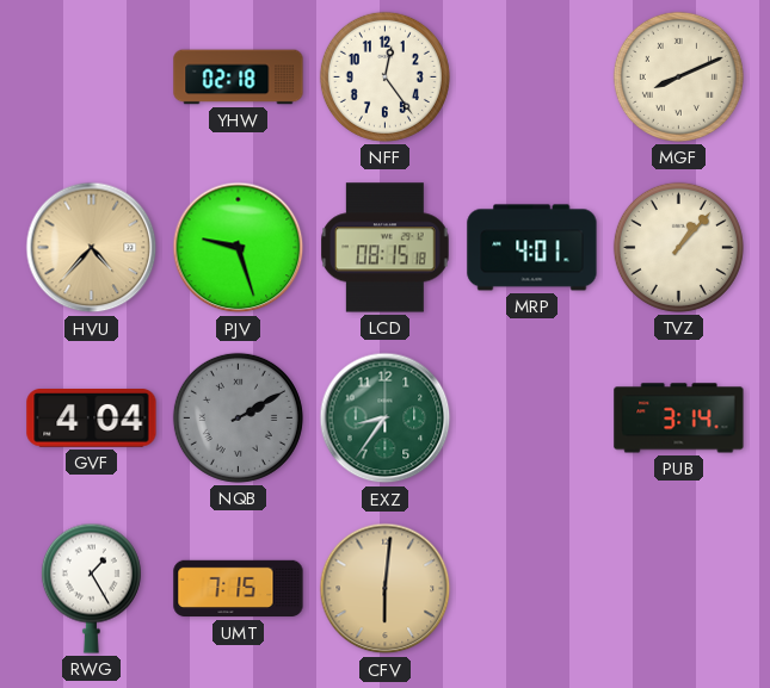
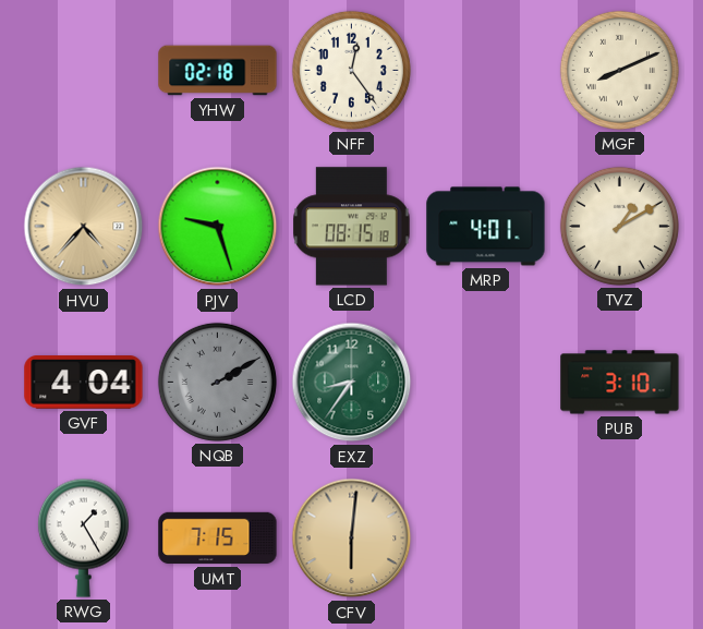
TVZ: 1:07 -> 1:10
PUB: 3:14 -> 3:10
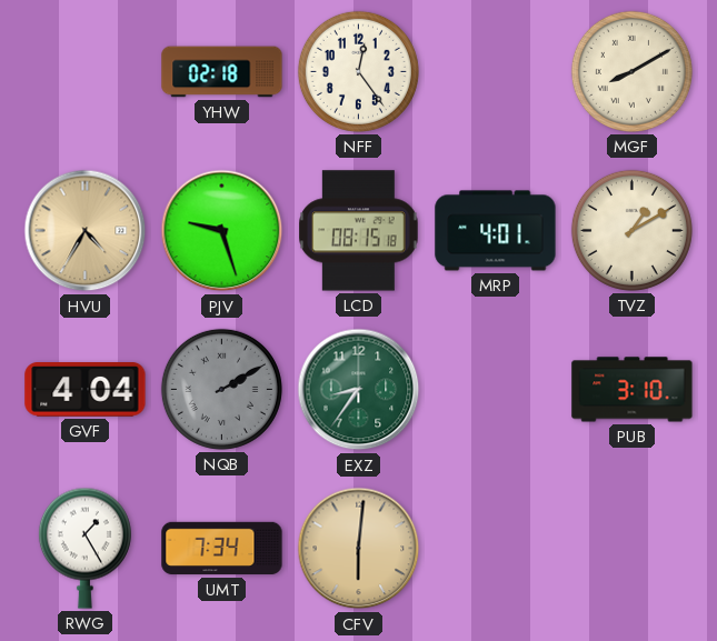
MGF: 8:11 -> 8:10
HVU: 4:37 -> 4:35
UMT: 7:15 -> 7:34
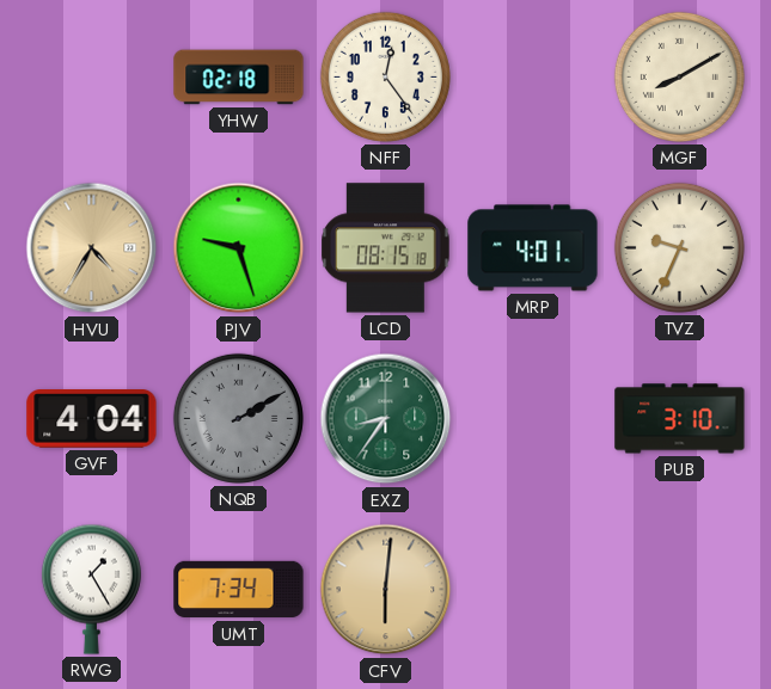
TVZ: 1:10 -> 9:34
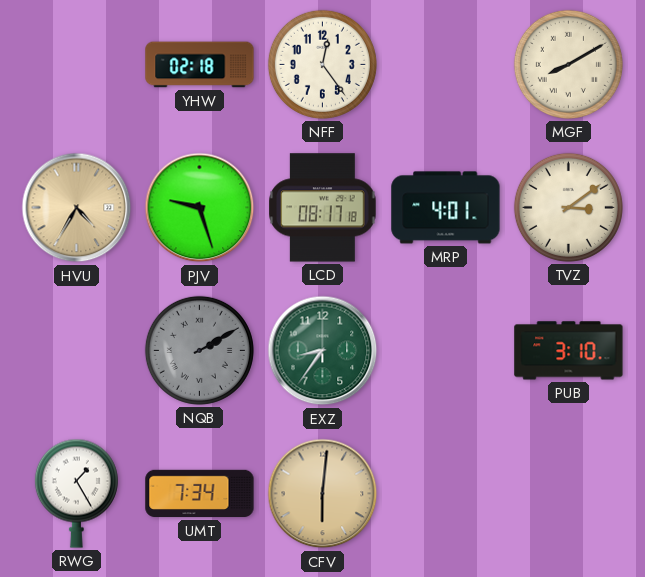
LCD: 08:15 -> 08:17
TVZ: 9:34 -> 3:09
GVF: 4:04 -> none
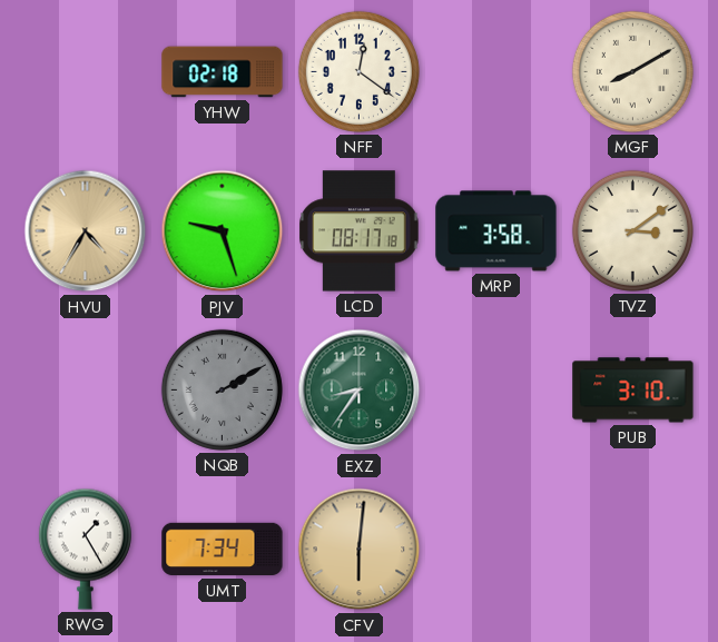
NFF: 12:24 -> 12:21
MRP: 4:01 -> 3:58
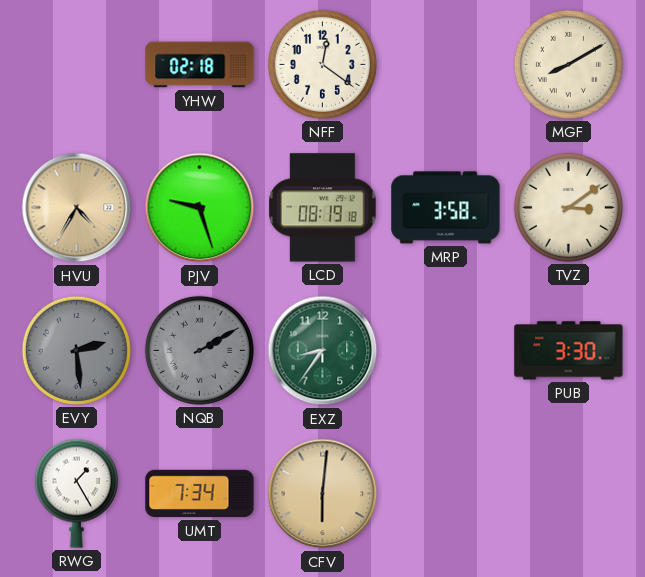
LCD: 08:17 -> 08:19
EVY: none -> 2:29
PUB: 3:10 -> 3:30
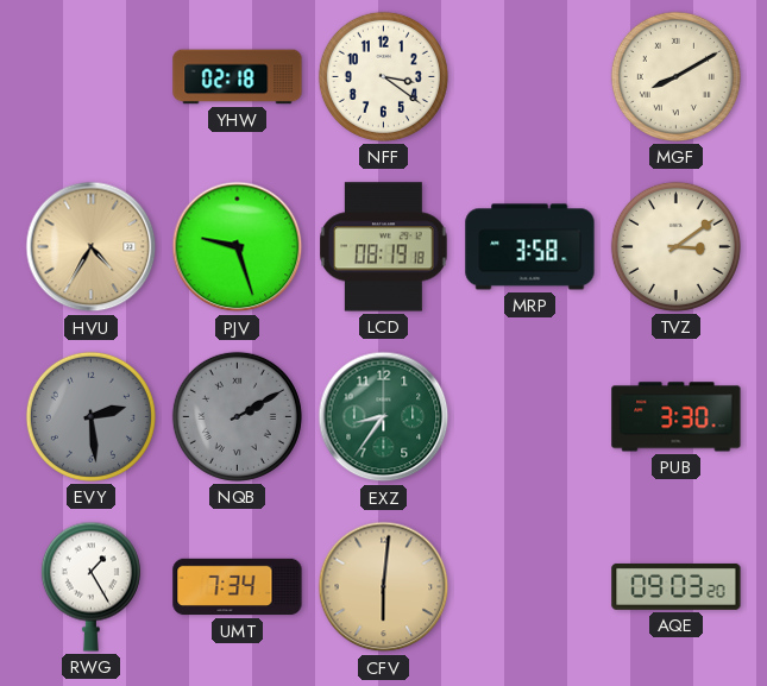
NFF: 12:21 -> 3:21
AQE: none -> 09:03
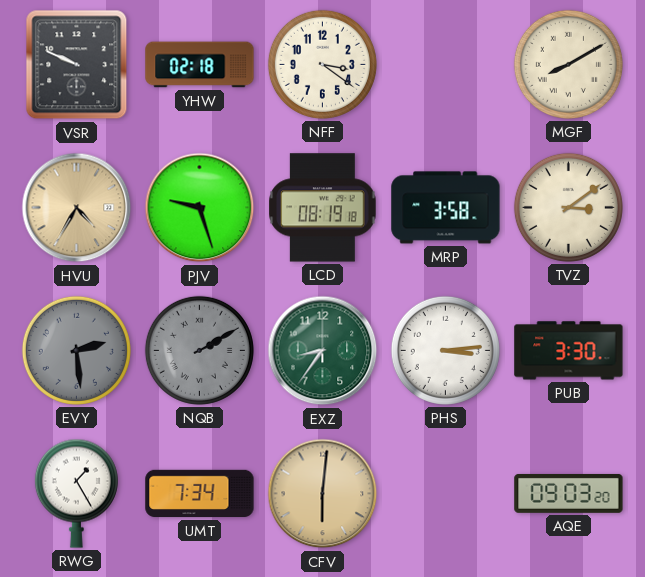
VSR: none -> 9:49
PHS: none -> 3:14
